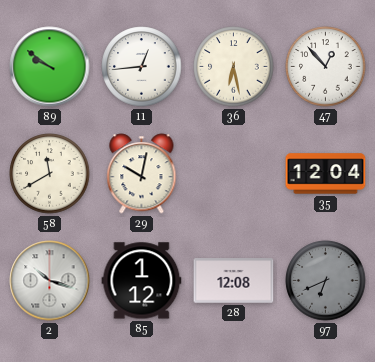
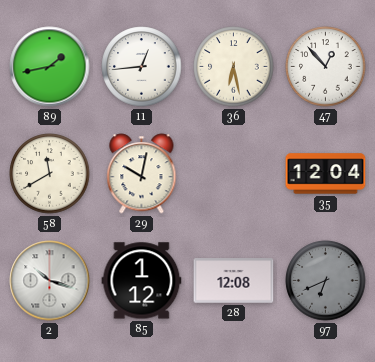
89: 9:51 -> 1:43
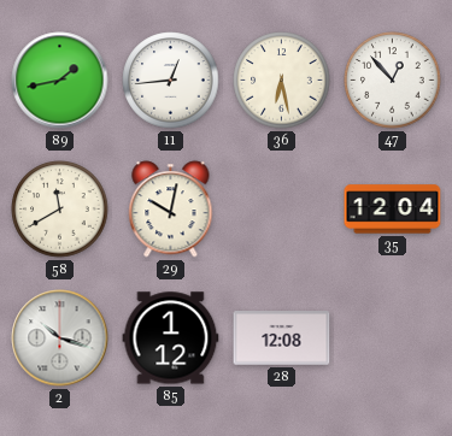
97: 6:41 -> none
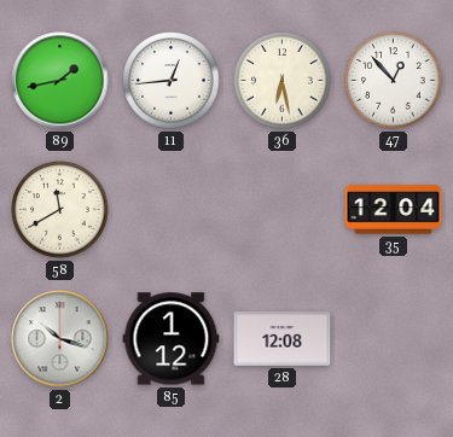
29: 10:02 -> none
